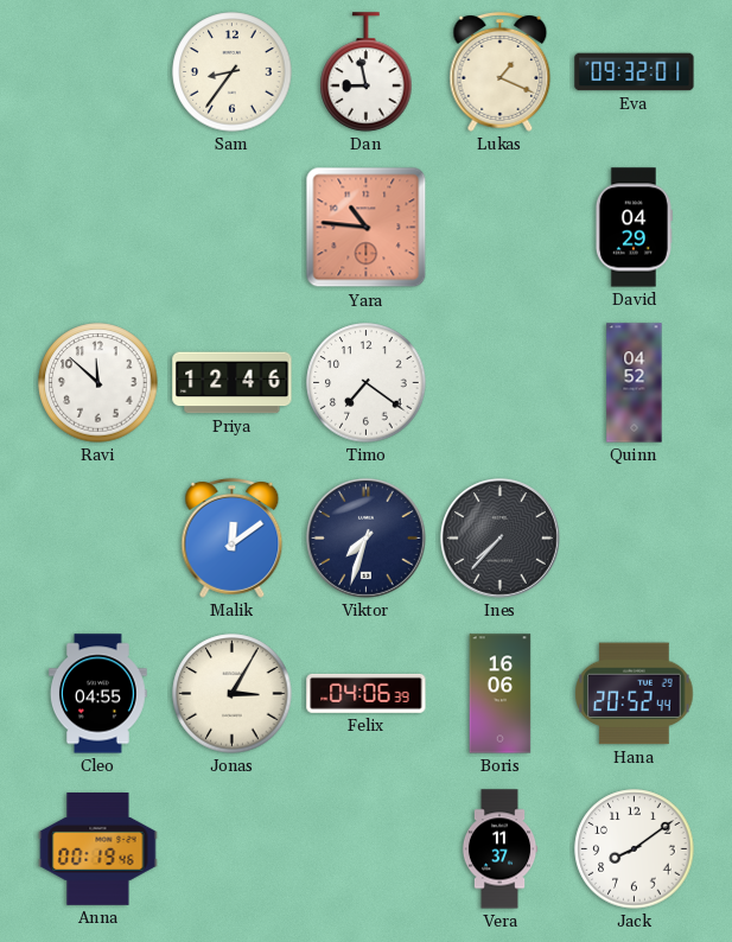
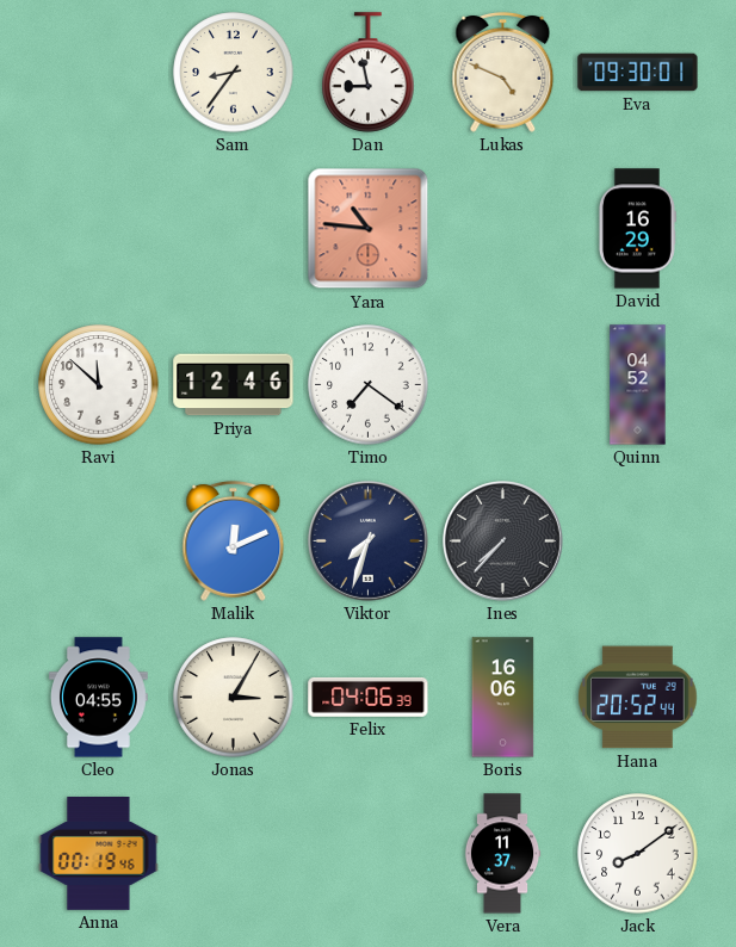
Lukas: 1:19 -> 4:49
Eva: 09:32 -> 09:30
David: 04:29 -> 16:29
Malik: 12:09 -> 12:11
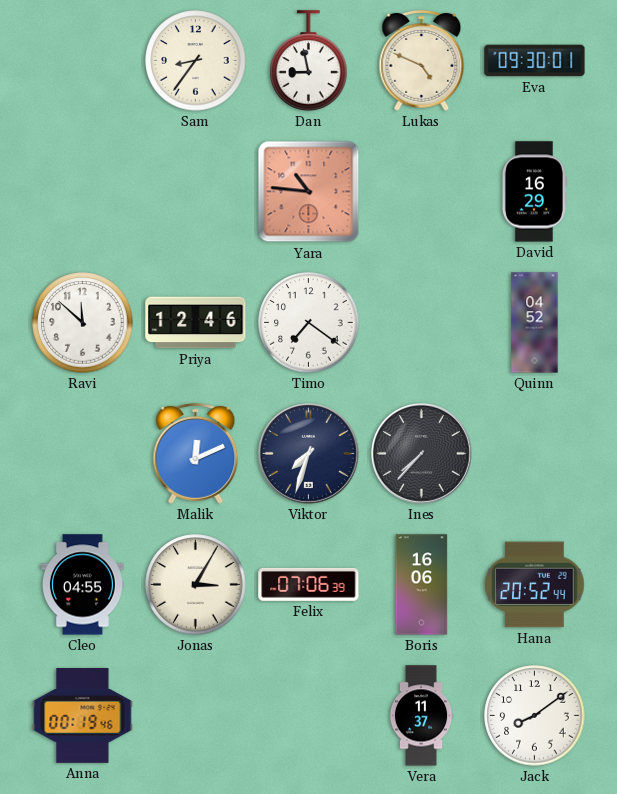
Felix: 04:06 -> 07:06
